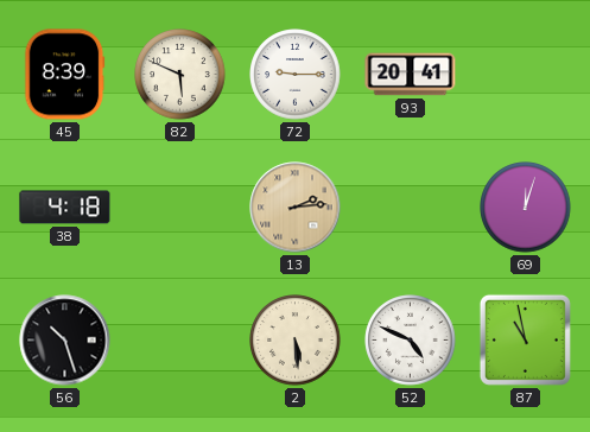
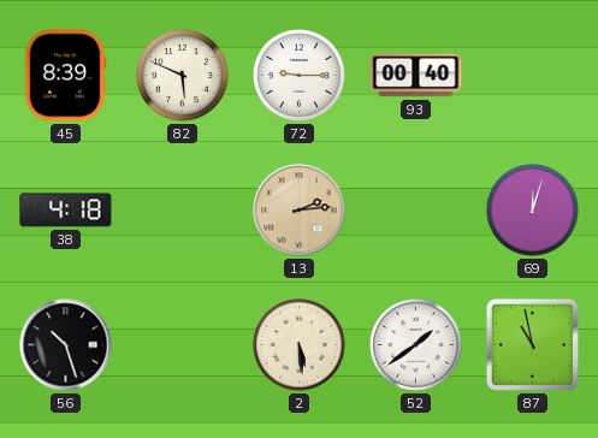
93: 20:41 -> 00:40
52: 4:49 -> 1:39
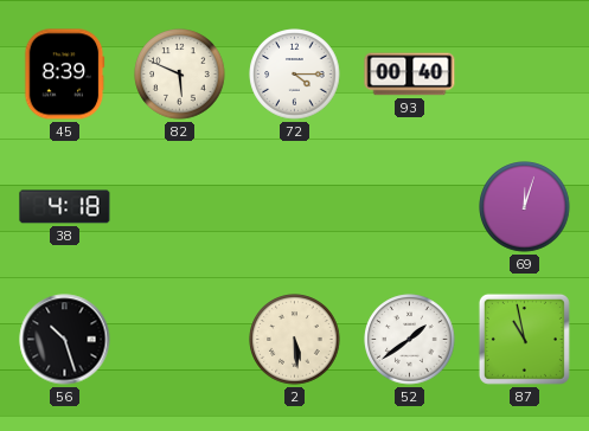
72: 9:15 -> 4:15
13: 2:14 -> none
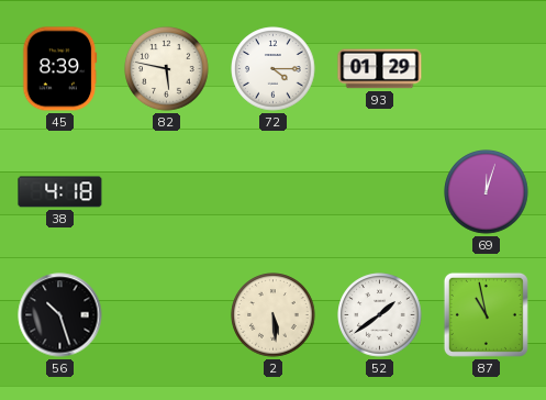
82: 5:49 -> 5:47
93: 00:40 -> 01:29
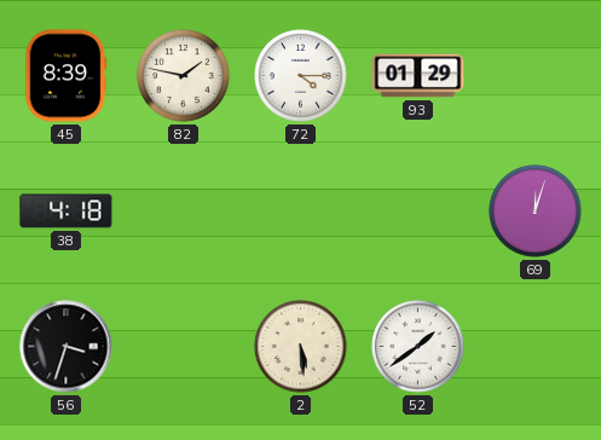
82: 5:47 -> 1:47
56: 10:27 -> 3:33
87: 10:58 -> none
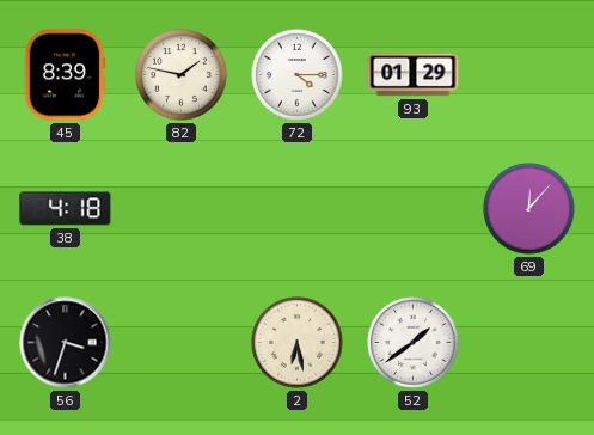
69: 12:03 -> 12:07
2: 5:29 -> 6:28
